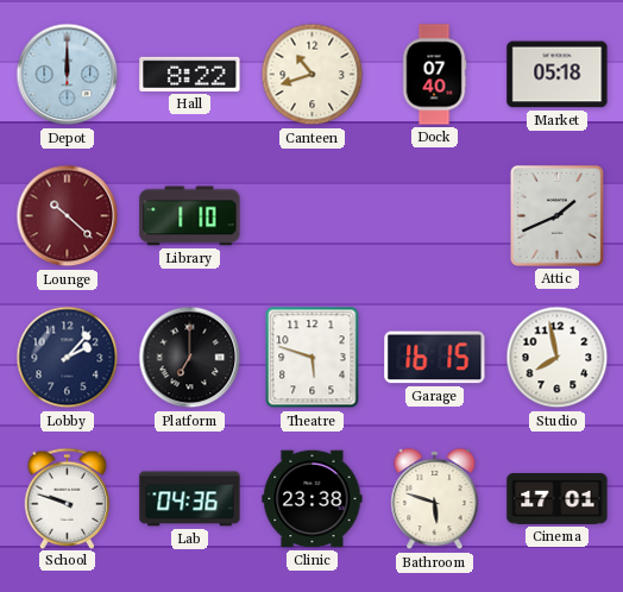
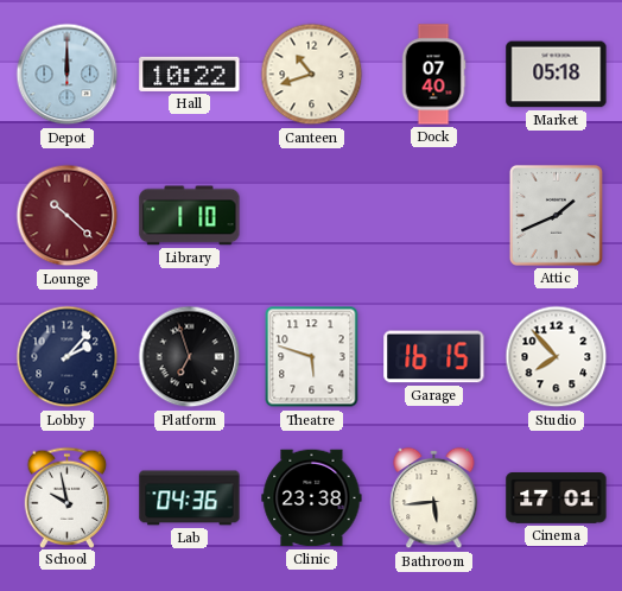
Hall: 8:22 -> 10:22
Platform: 7:00 -> 6:57
Studio: 7:58 -> 7:53
School: 9:48 -> 9:58
Bathroom: 5:48 -> 5:44
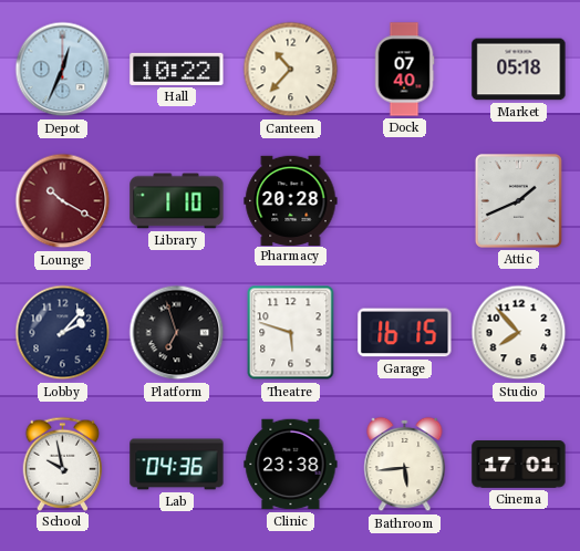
Depot: 12:00 -> 12:34
Canteen: 10:42 -> 10:37
Lounge: 10:22 -> 10:20
Pharmacy: none -> 20:28
